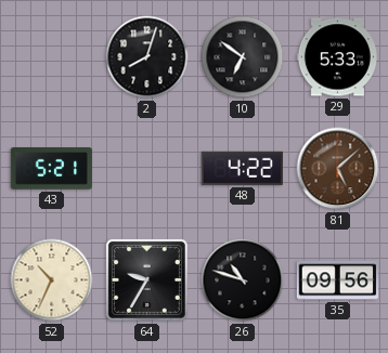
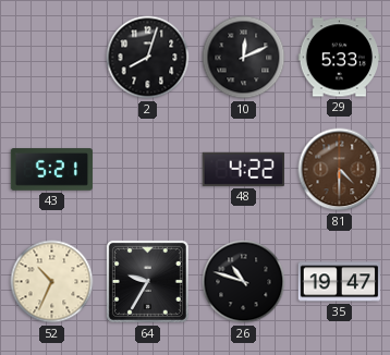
10: 6:51 -> 12:11
81: 5:08 -> 4:30
35: 09:56 -> 19:47
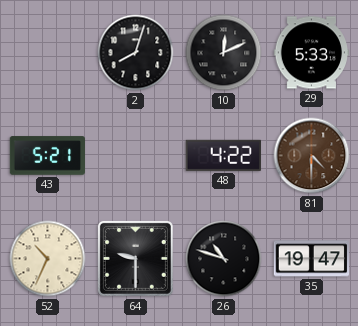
64: 9:35 -> 9:30
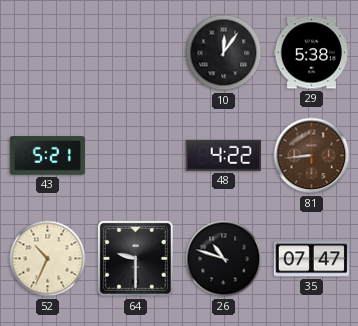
2: 8:03 -> none
10: 12:11 -> 12:06
29: 5:33 -> 5:38
81: 4:30 -> 8:44
35: 19:47 -> 07:47
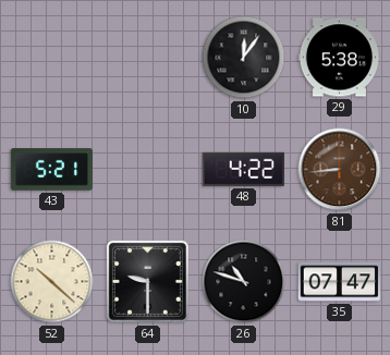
52: 10:34 -> 10:22
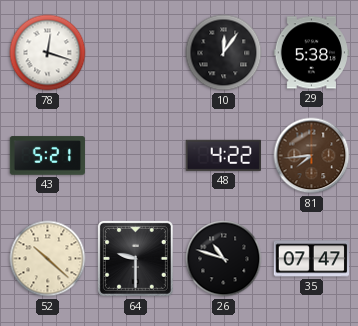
78: none -> 12:18
81: 8:44 -> 7:44
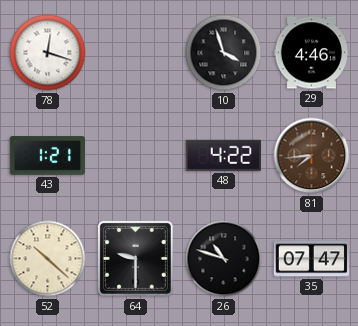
10: 12:06 -> 3:57
29: 5:38 -> 4:46
43: 5:21 -> 1:21
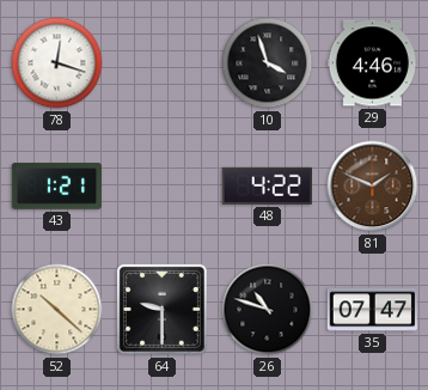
81: 7:44 -> 1:49
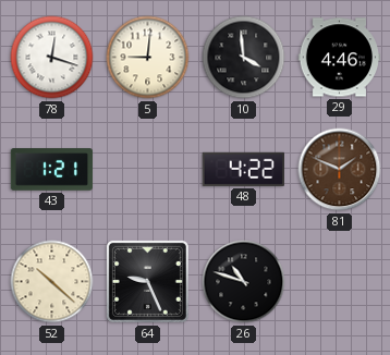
5: none -> 9:01
10: 3:57 -> 3:59
64: 9:30 -> 9:26
35: 07:47 -> none
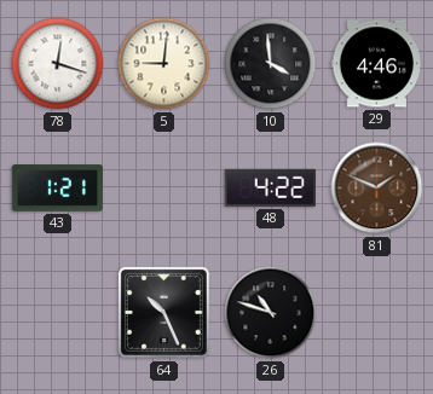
52: 10:22 -> none
64: 9:26 -> 10:26
